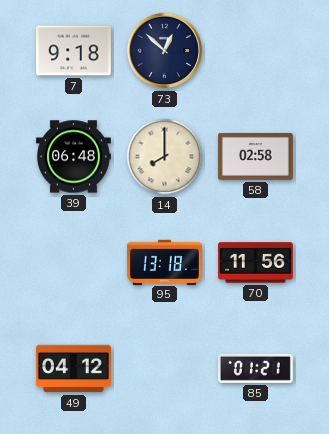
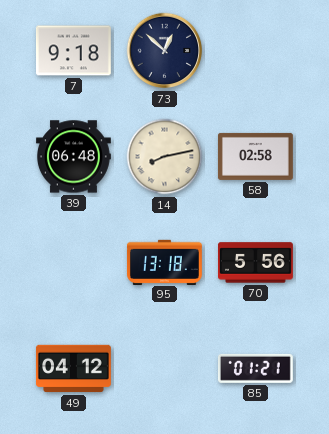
14: 8:00 -> 8:13
70: 11:56 -> 5:56
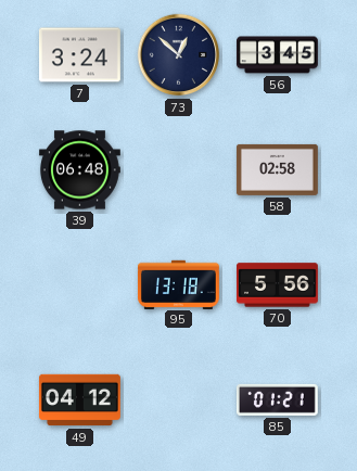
7: 9:18 -> 3:24
56: none -> 3:45
14: 8:13 -> none
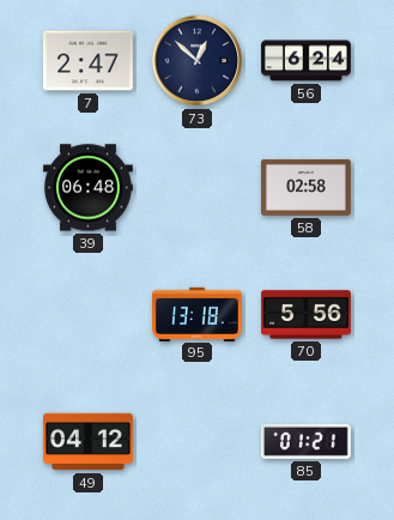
7: 3:24 -> 2:47
56: 3:45 -> 6:24
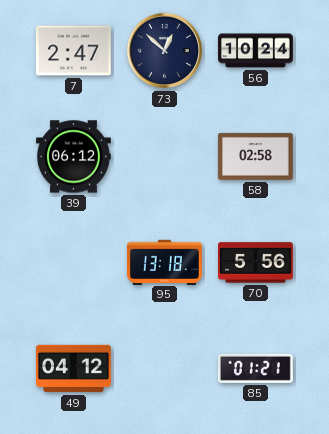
56: 6:24 -> 10:24
39: 06:48 -> 06:12
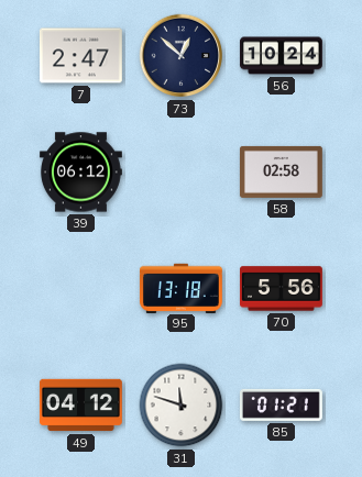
31: none -> 11:48
